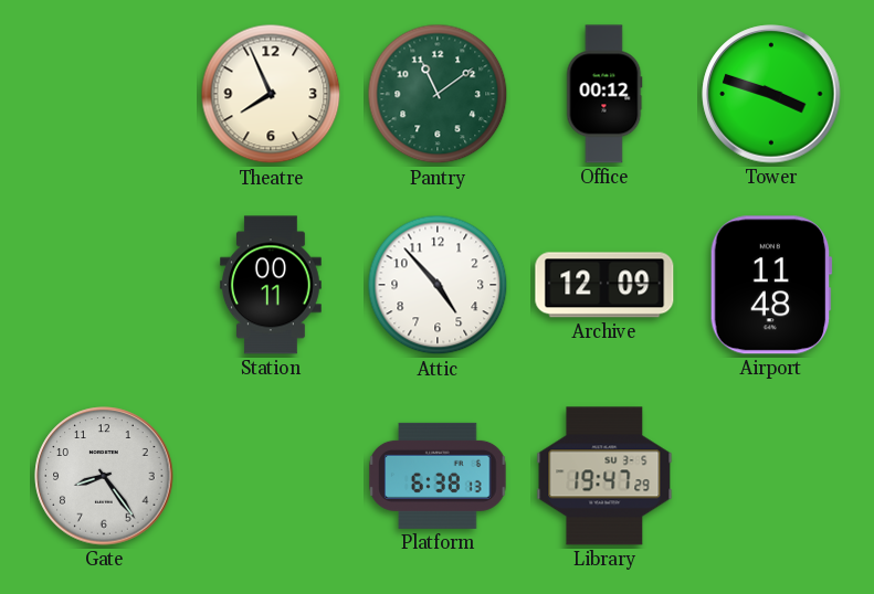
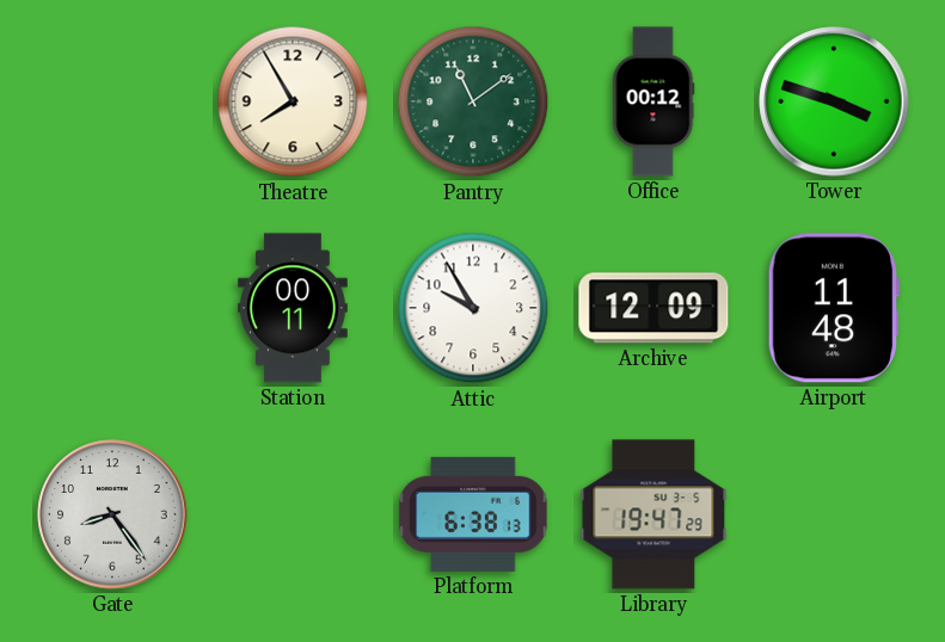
Theatre: 7:56 -> 7:55
Attic: 4:53 -> 9:55
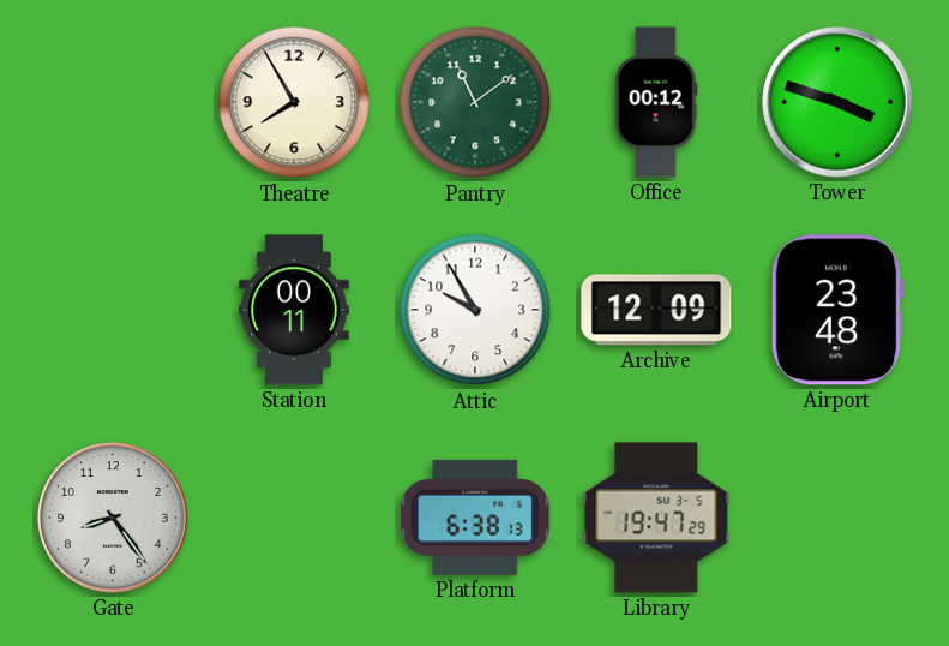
Airport: 11:48 -> 23:48
